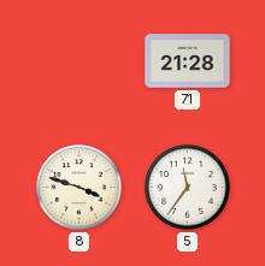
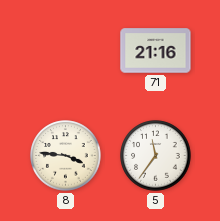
71: 21:28 -> 21:16
8: 3:48 -> 3:46
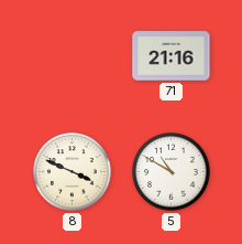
8: 3:46 -> 3:49
5: 11:36 -> 10:50
